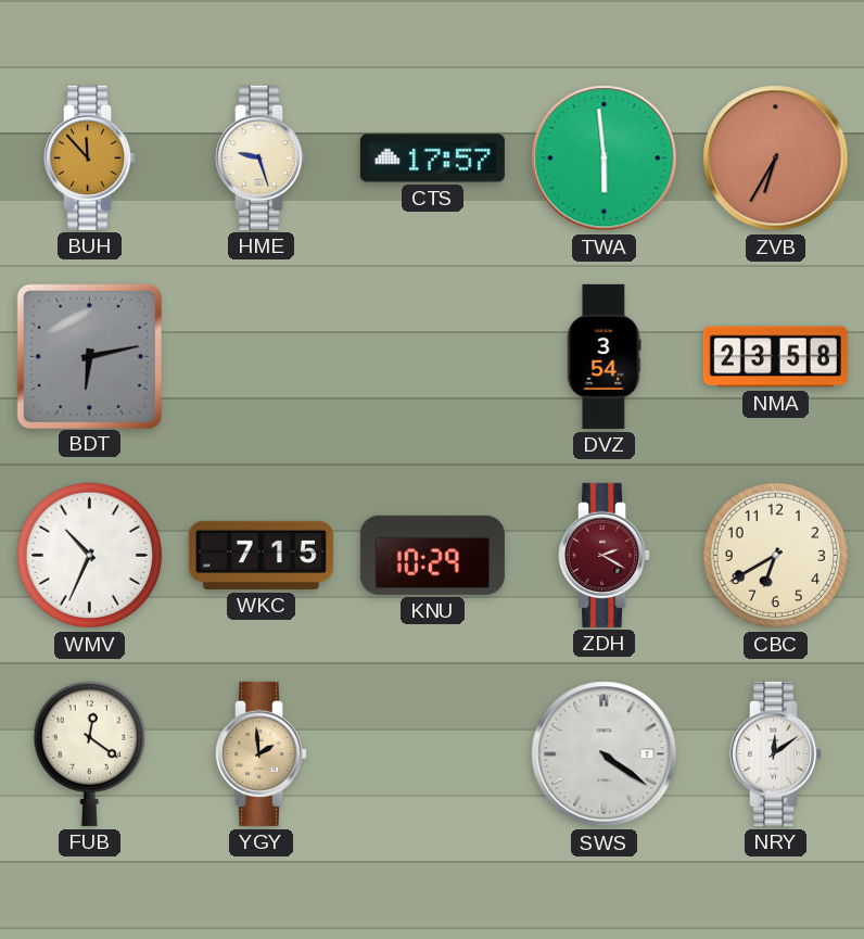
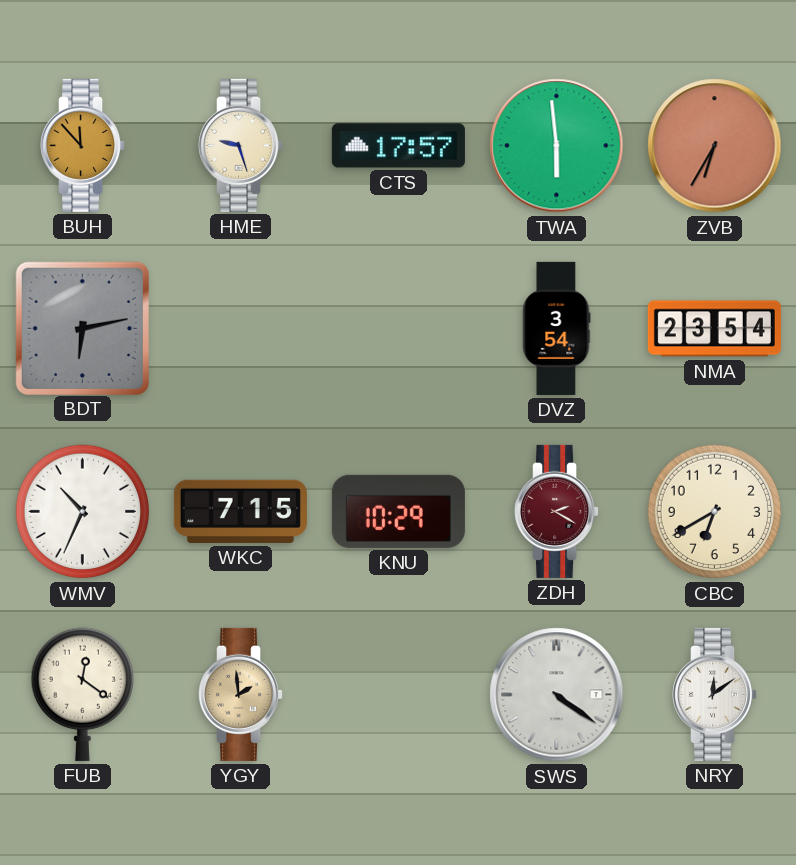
NMA: 23:58 -> 23:54
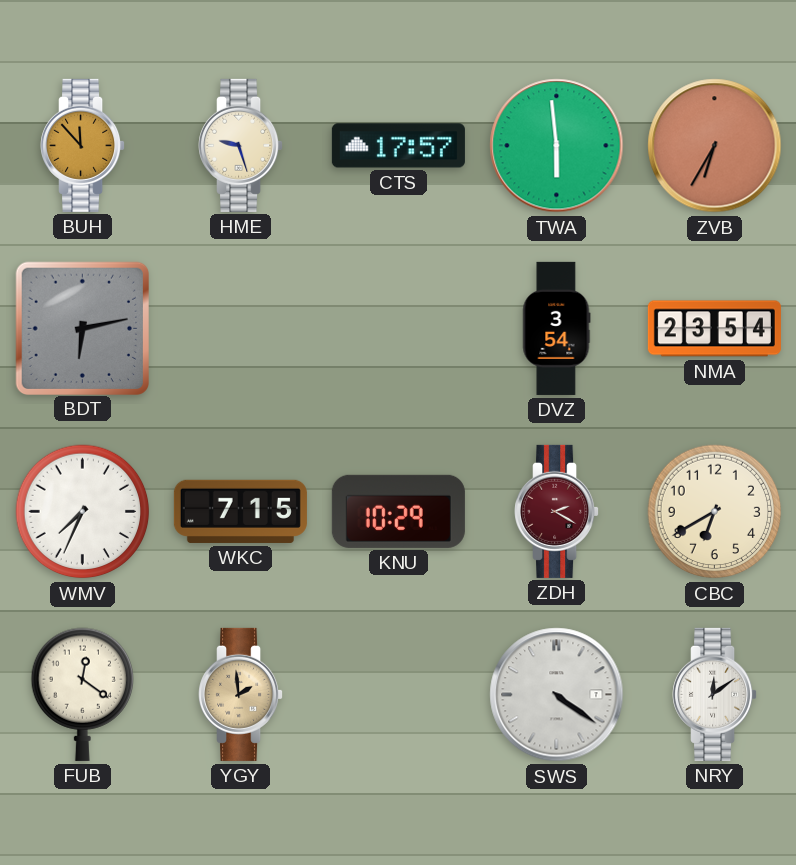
WMV: 10:34 -> 7:34
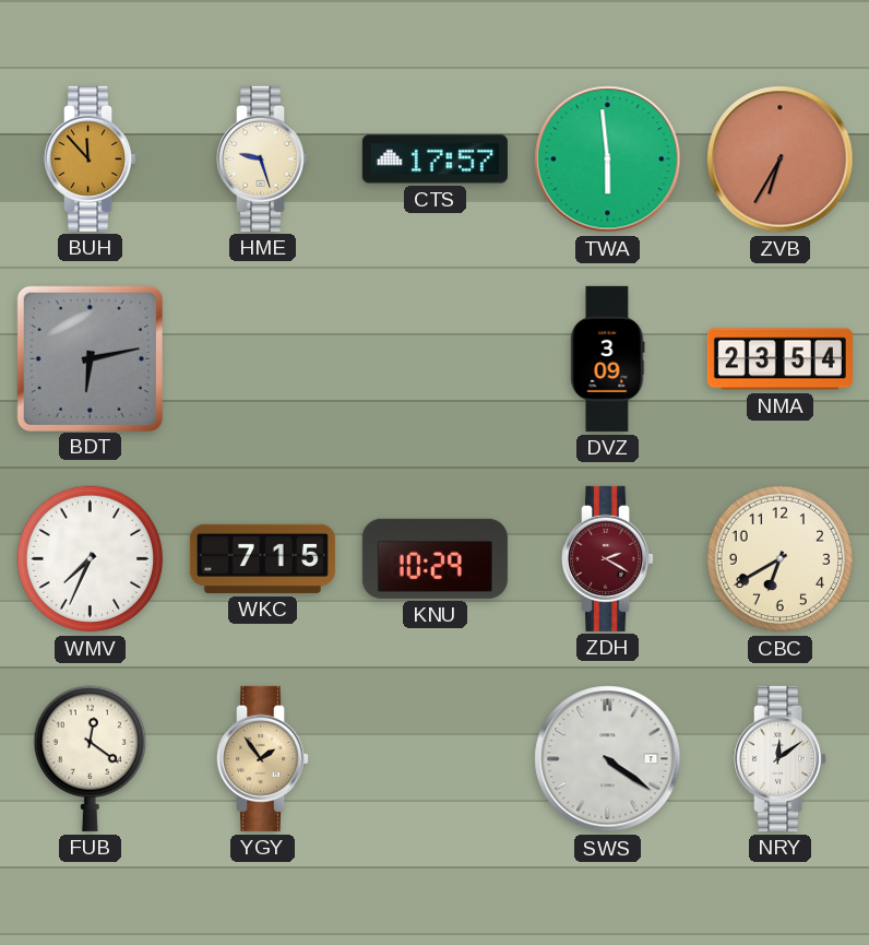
DVZ: 3:54 -> 3:09
YGY: 1:59 -> 1:54
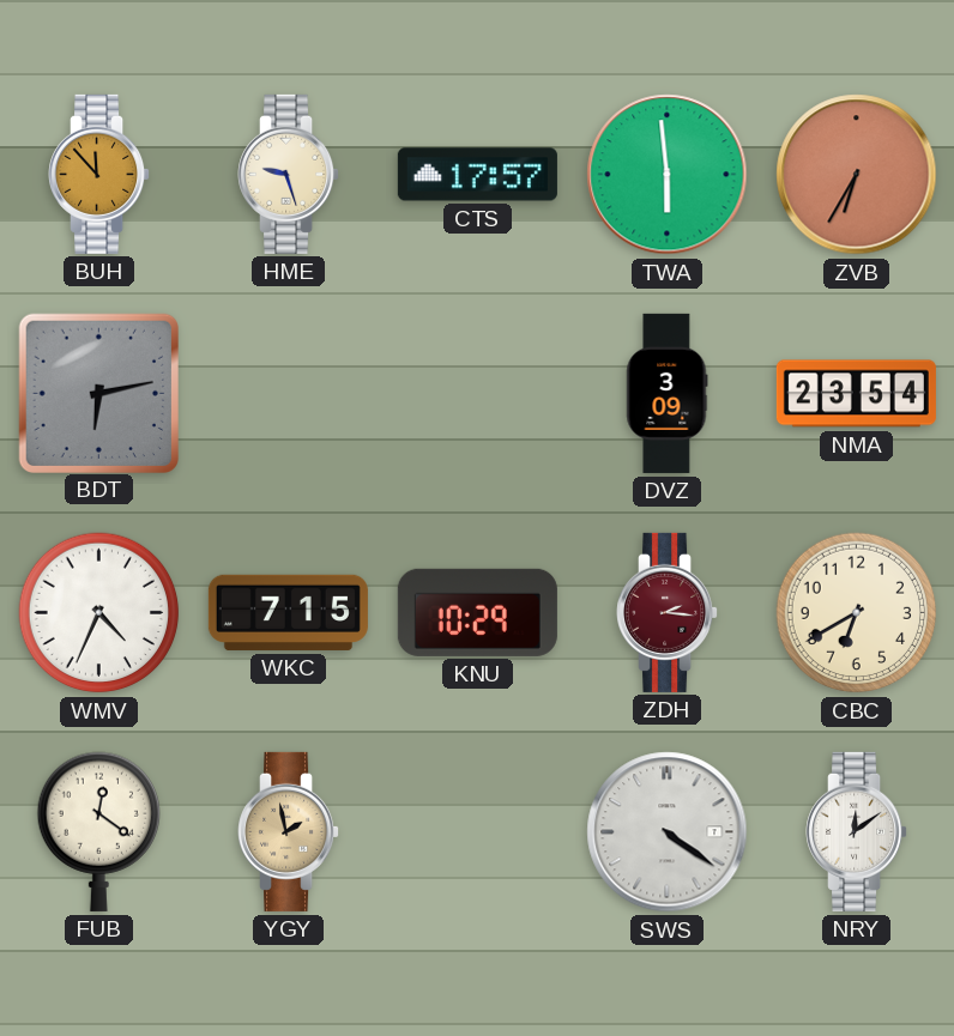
WMV: 7:34 -> 4:34
ZDH: 2:20 -> 2:16
YGY: 1:54 -> 1:58
